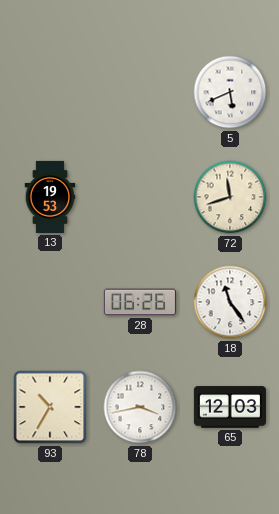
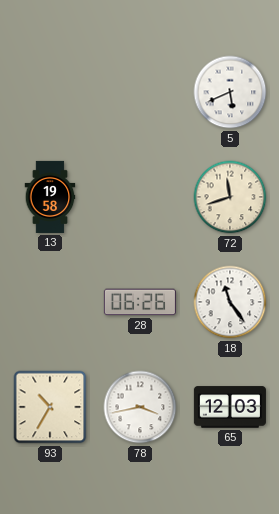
13: 19:53 -> 19:58
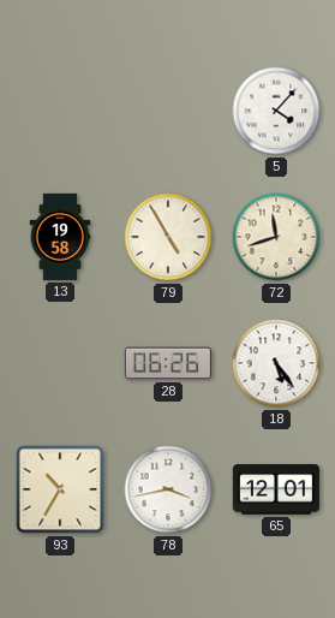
5: 5:41 -> 4:07
79: none -> 4:55
18: 11:24 -> 5:24
65: 12:03 -> 12:01
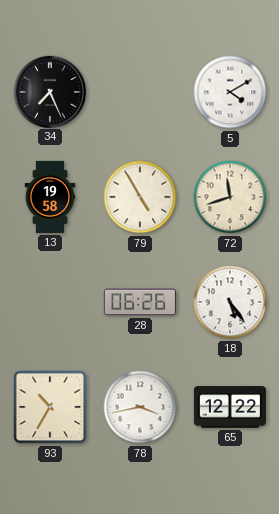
34: none -> 7:26
5: 4:07 -> 4:10
65: 12:01 -> 12:22
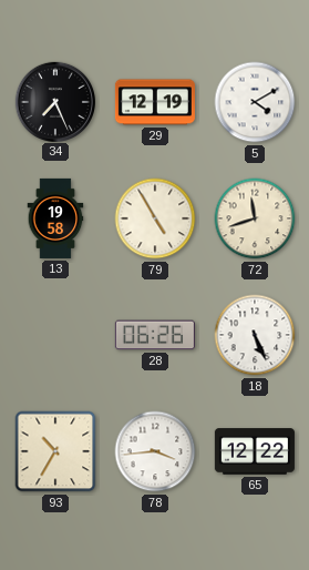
29: none -> 12:19
18: 5:24 -> 5:26
78: 3:43 -> 3:44
